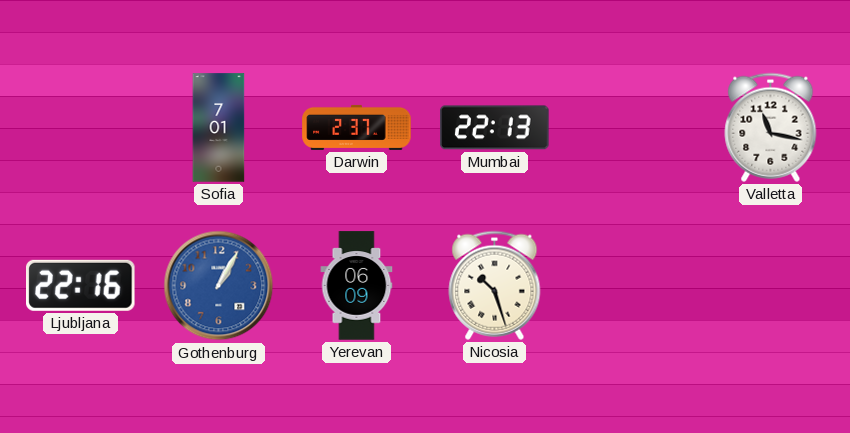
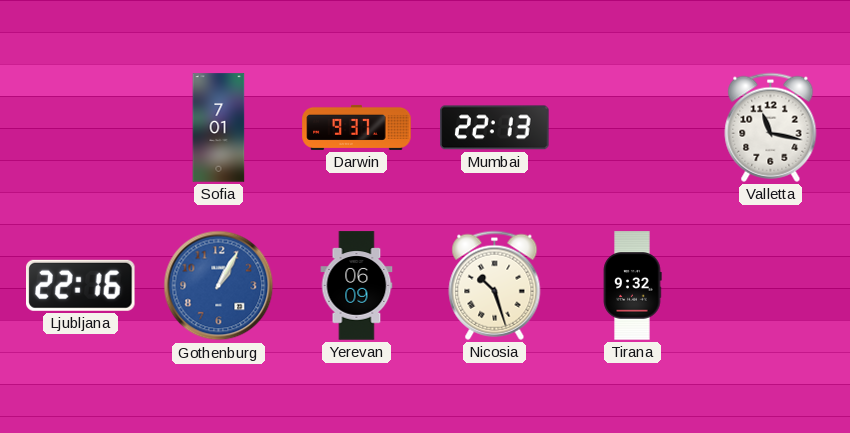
Darwin: 2:37 -> 9:37
Tirana: none -> 9:32
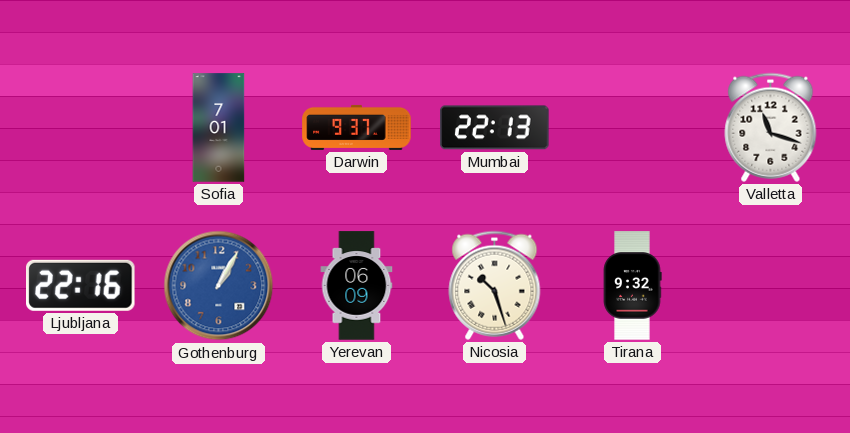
Valletta: 11:17 -> 11:18
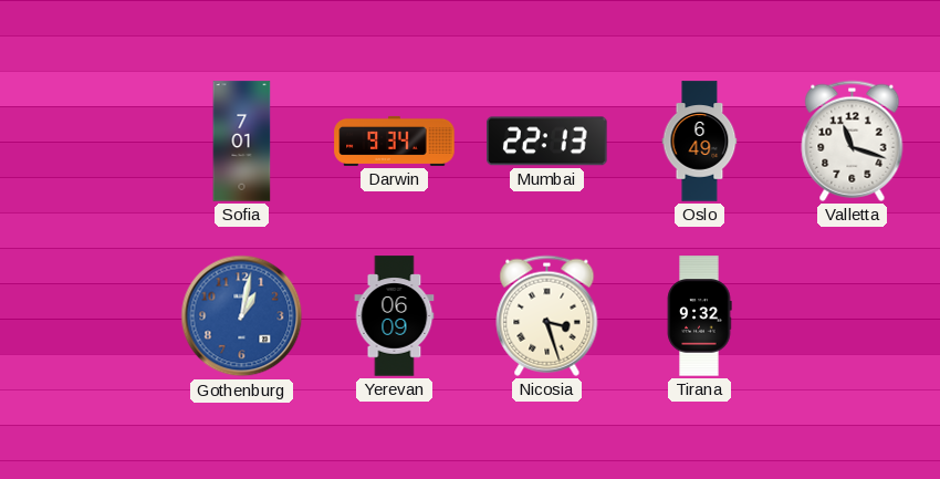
Darwin: 9:37 -> 9:34
Oslo: none -> 6:49
Ljubljana: 22:16 -> none
Gothenburg: 1:05 -> 1:02
Nicosia: 10:27 -> 3:27
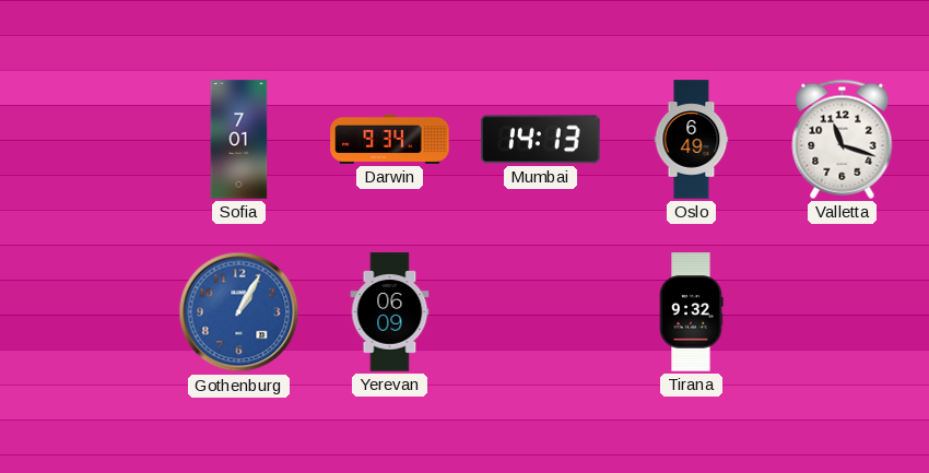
Mumbai: 22:13 -> 14:13
Gothenburg: 1:02 -> 1:05
Nicosia: 3:27 -> none
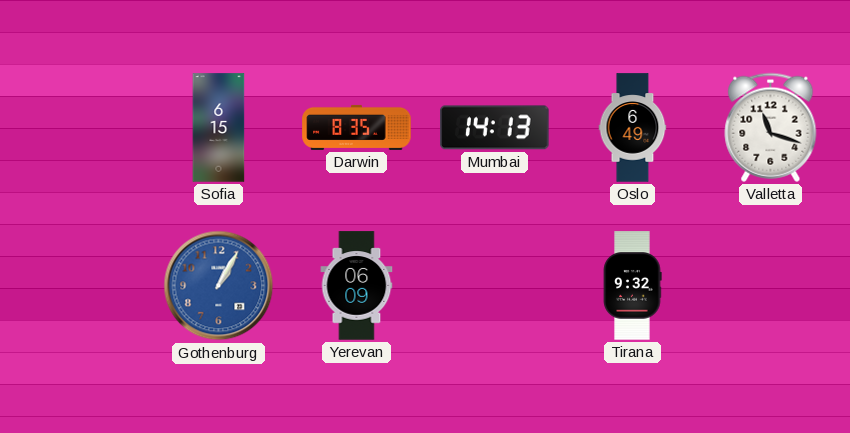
Sofia: 7:01 -> 6:15
Darwin: 9:34 -> 8:35
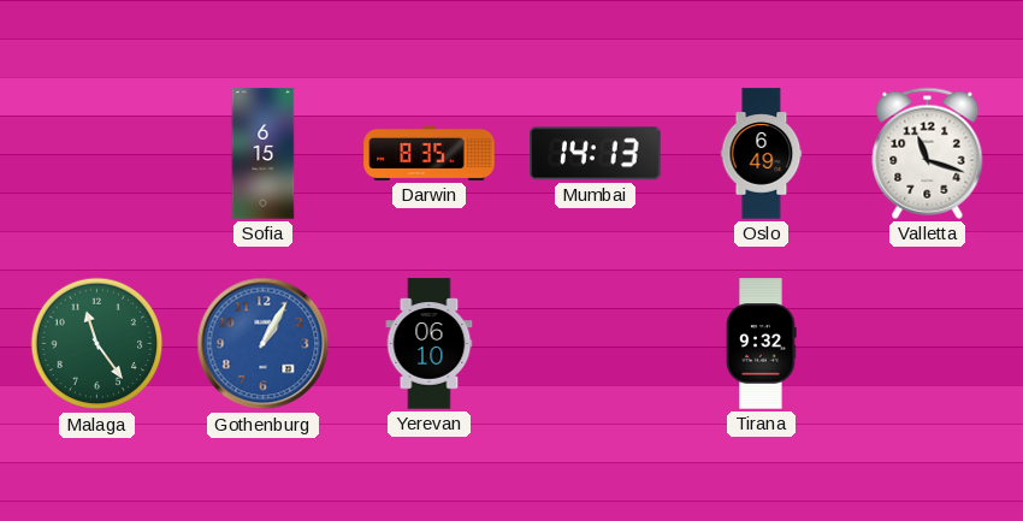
Malaga: none -> 11:24
Yerevan: 06:09 -> 06:10
